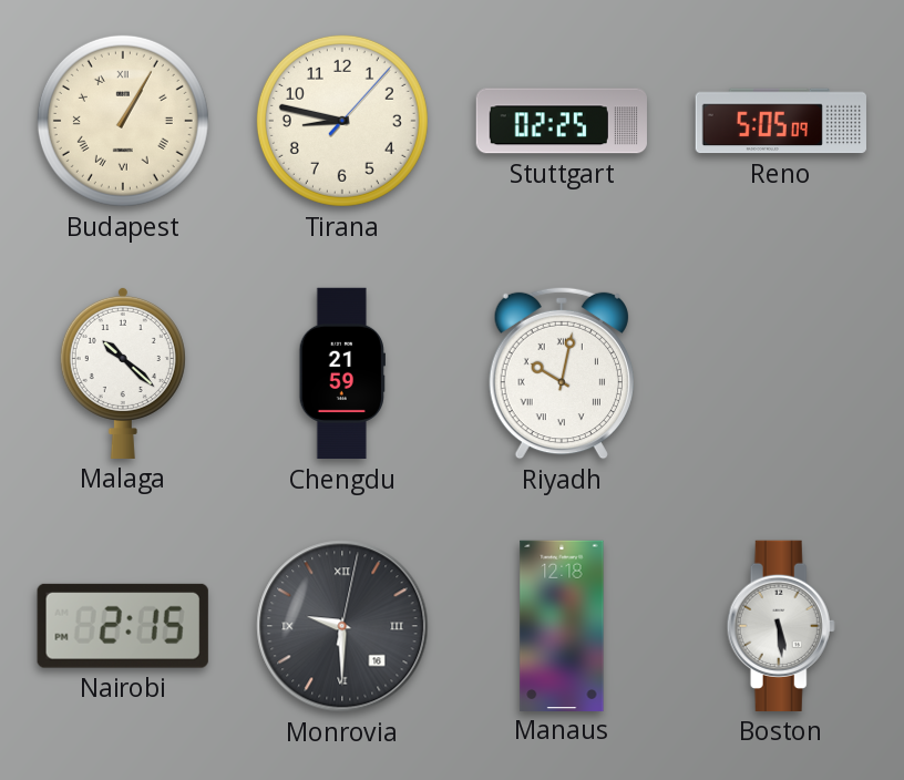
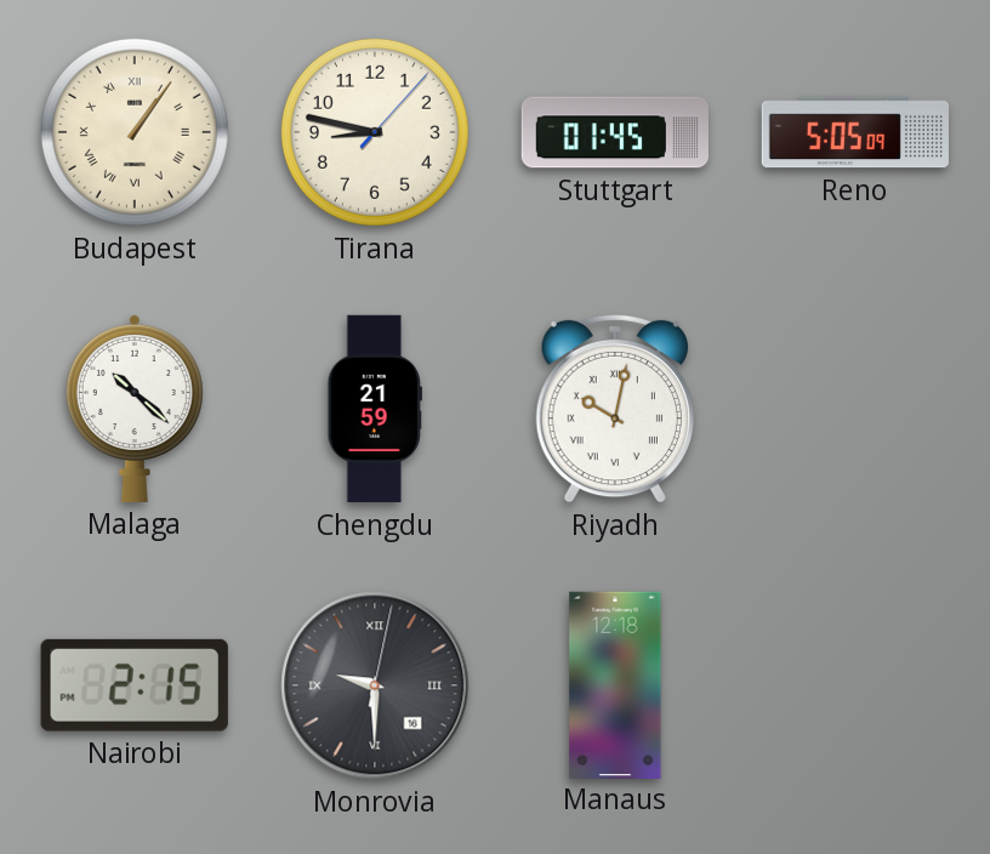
Budapest: 1:05 -> 1:06
Stuttgart: 02:25 -> 01:45
Boston: 5:29 -> none
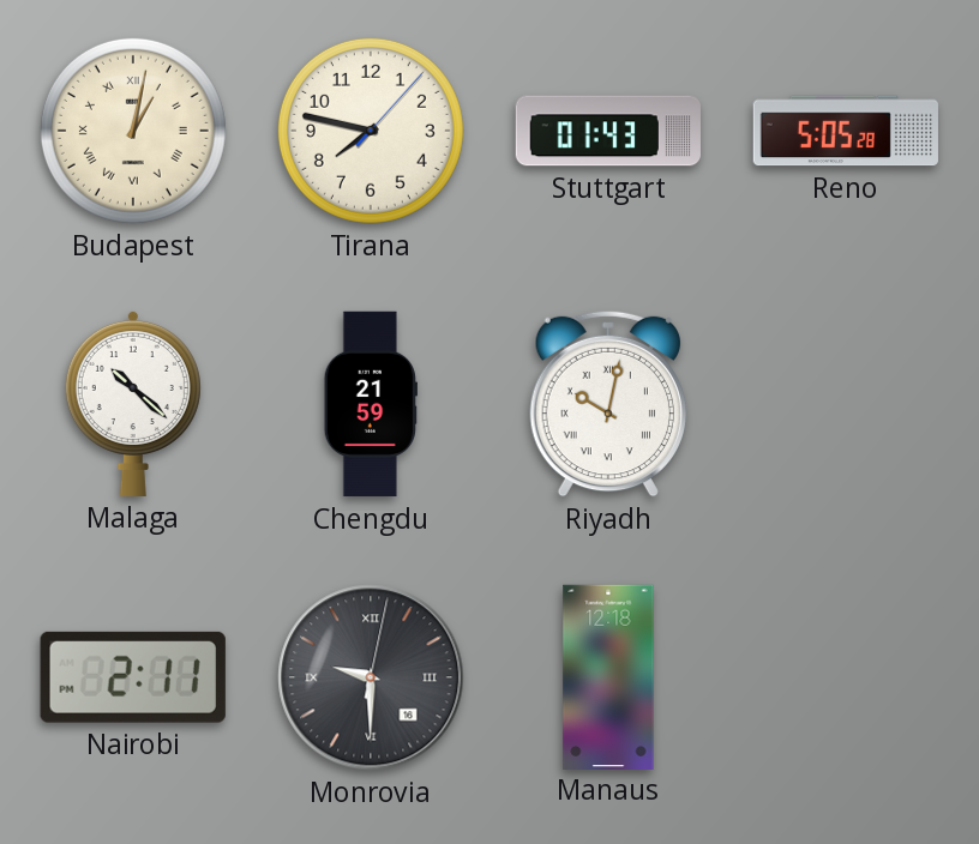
Budapest: 1:06 -> 1:02
Tirana: 8:47 -> 7:47
Stuttgart: 01:45 -> 01:43
Reno: 5:05:09 -> 5:05:28
Nairobi: 2:15 -> 2:11
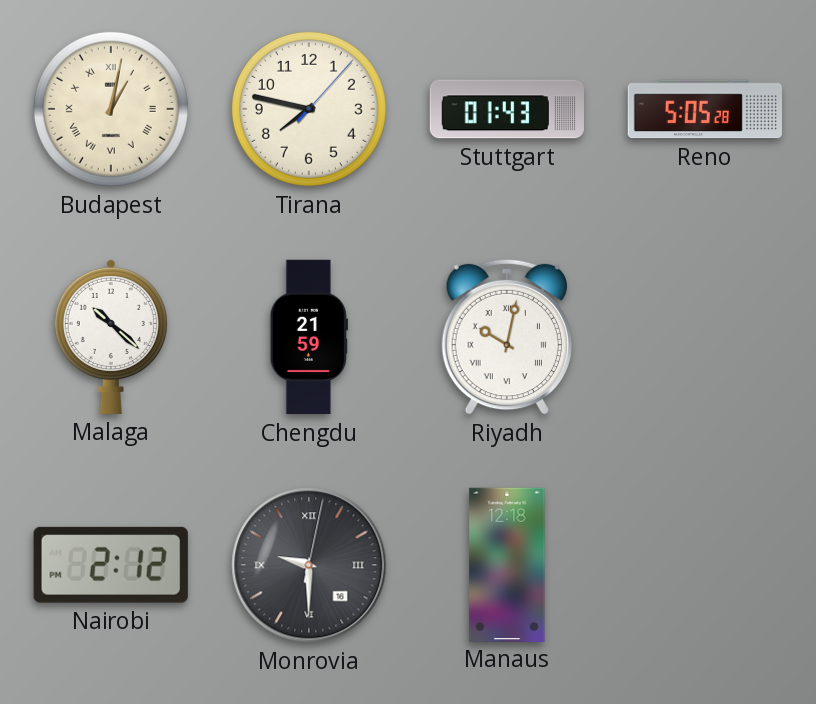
Nairobi: 2:11 -> 2:12
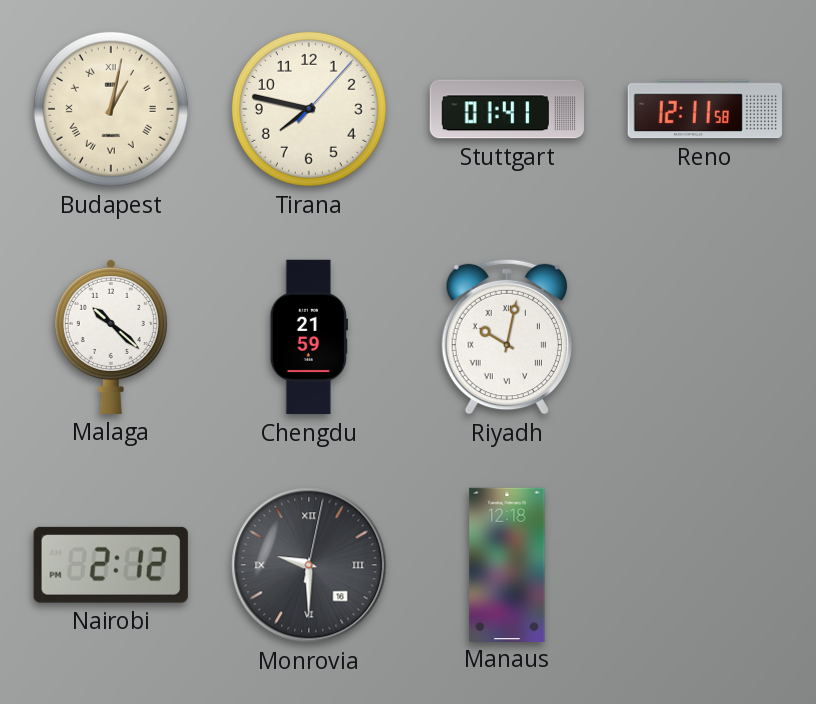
Stuttgart: 01:43 -> 01:41
Reno: 5:05 -> 12:11
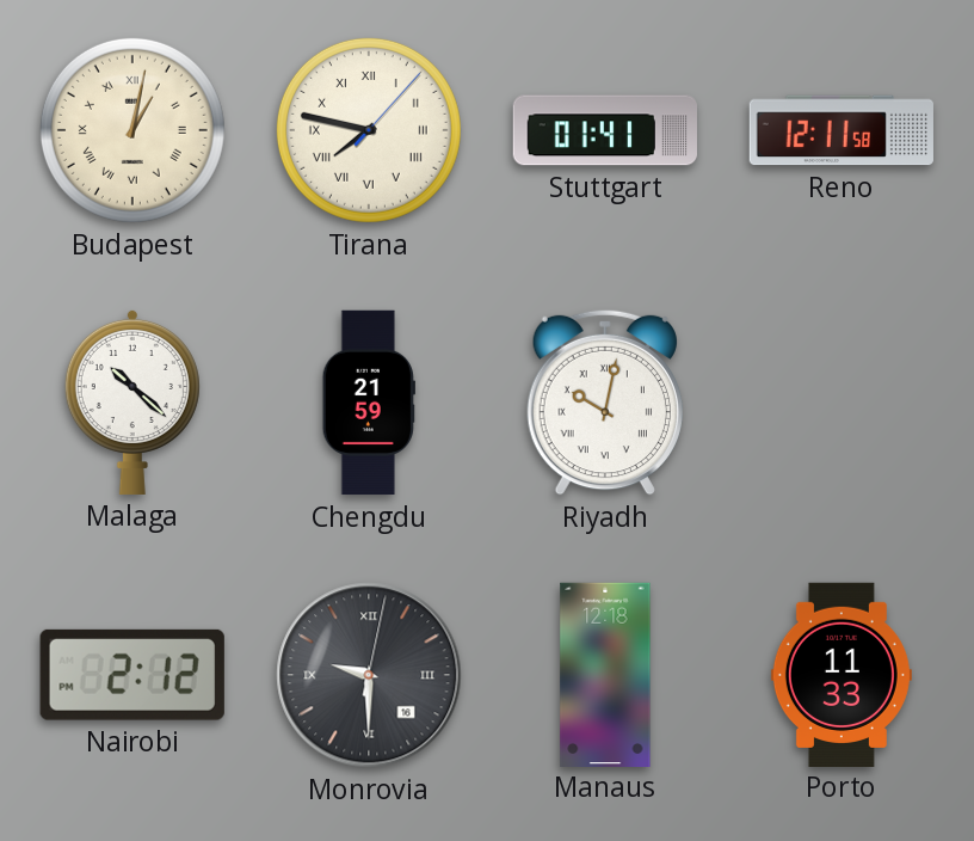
Tirana numerals: Arabic -> Roman
Porto: none -> 11:33
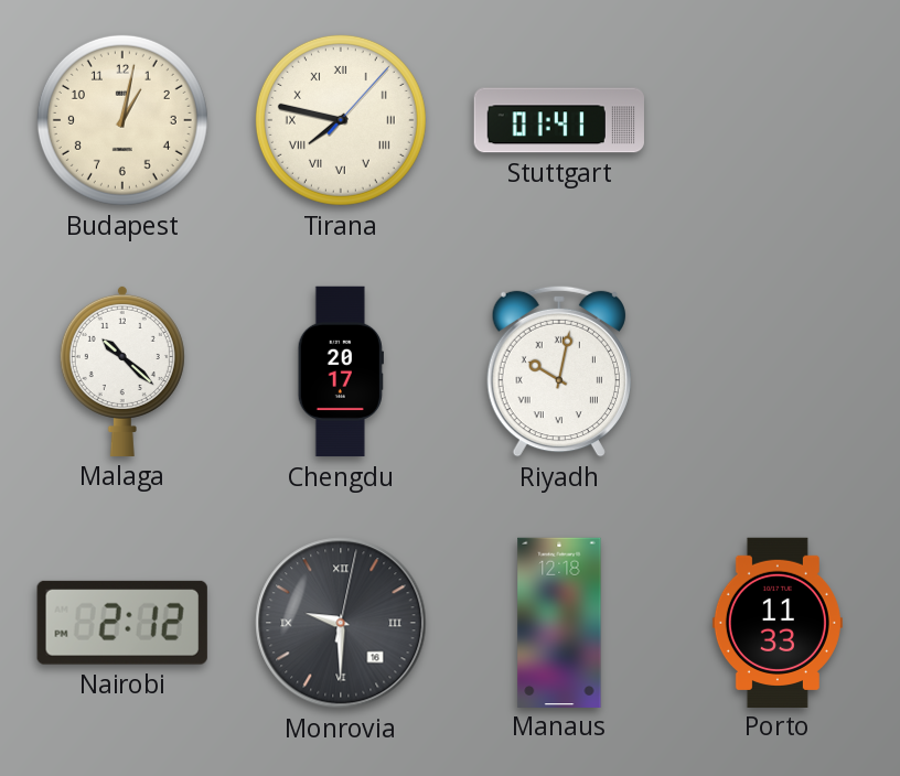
Budapest numerals: Roman -> Arabic
Reno: 12:11 -> none
Chengdu: 21:59 -> 20:17
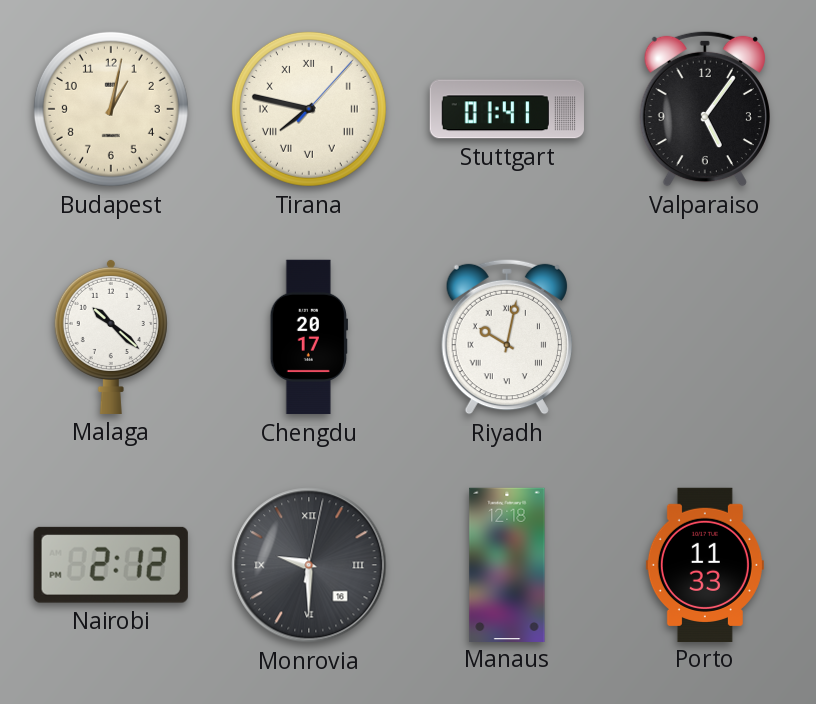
Valparaiso: none -> 5:06
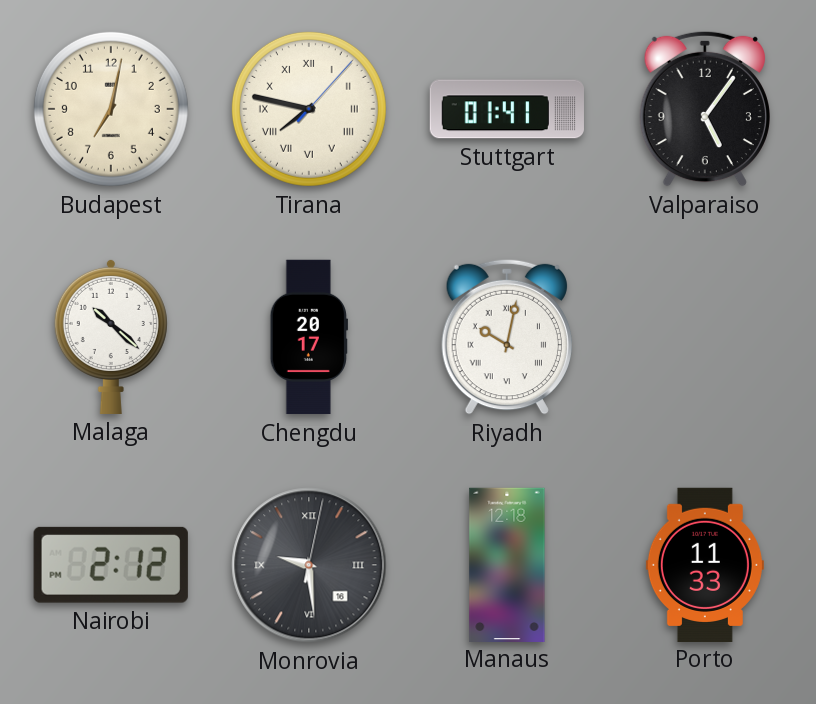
Budapest: 1:02 -> 7:02
Monrovia: 9:30 -> 9:29
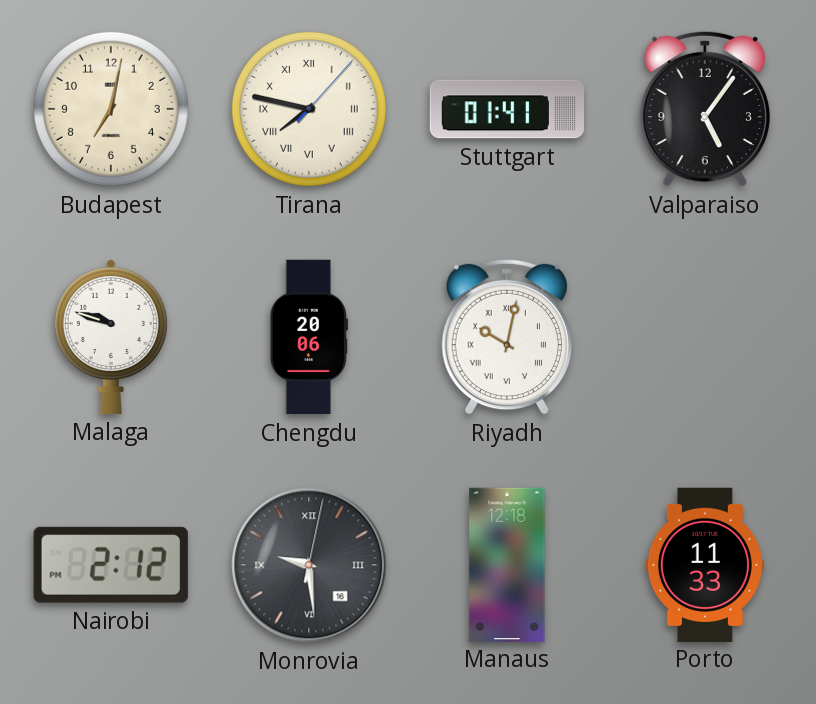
Malaga: 10:22 -> 9:48
Chengdu: 20:17 -> 20:06
